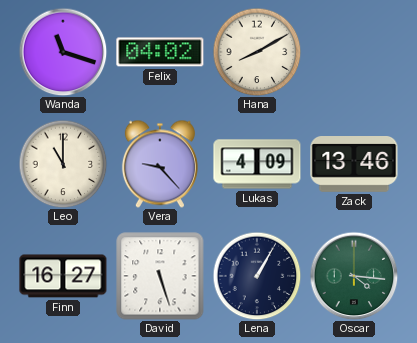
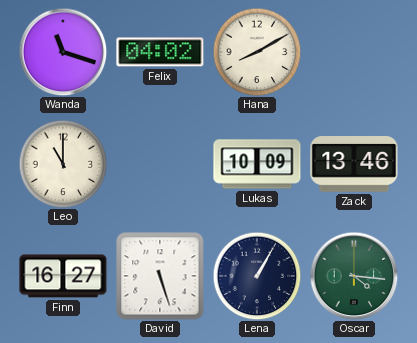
Vera: 9:23 -> none
Lukas: 4:09 -> 10:09
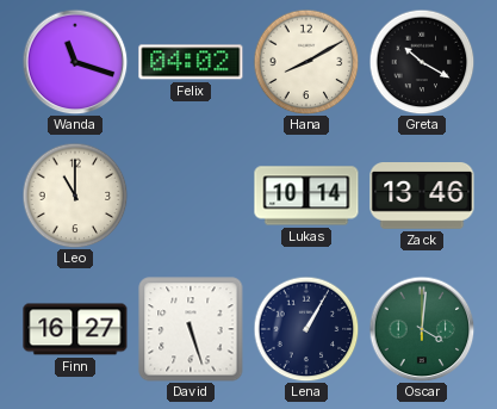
Greta: none -> 10:20
Lukas: 10:09 -> 10:14
Oscar: 4:16 -> 4:01
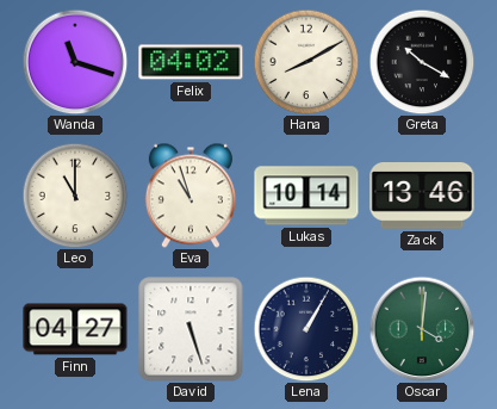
Eva: none -> 10:57
Finn: 16:27 -> 04:27
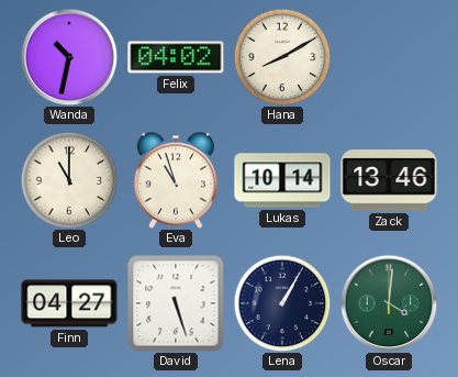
Wanda: 11:18 -> 10:32
Greta: 10:20 -> none
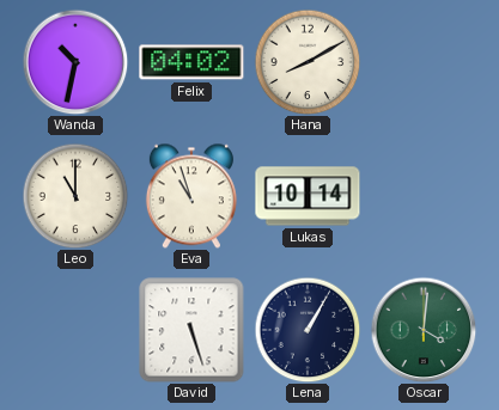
Zack: 13:46 -> none
Finn: 04:27 -> none
